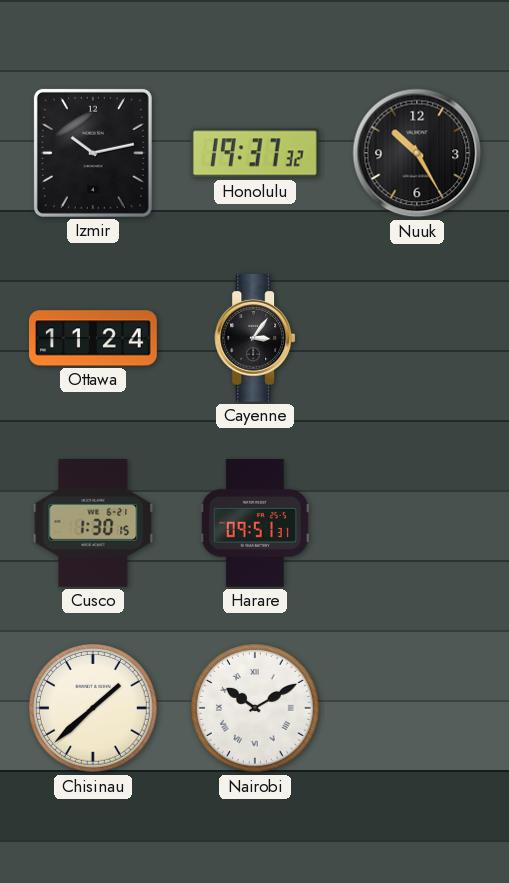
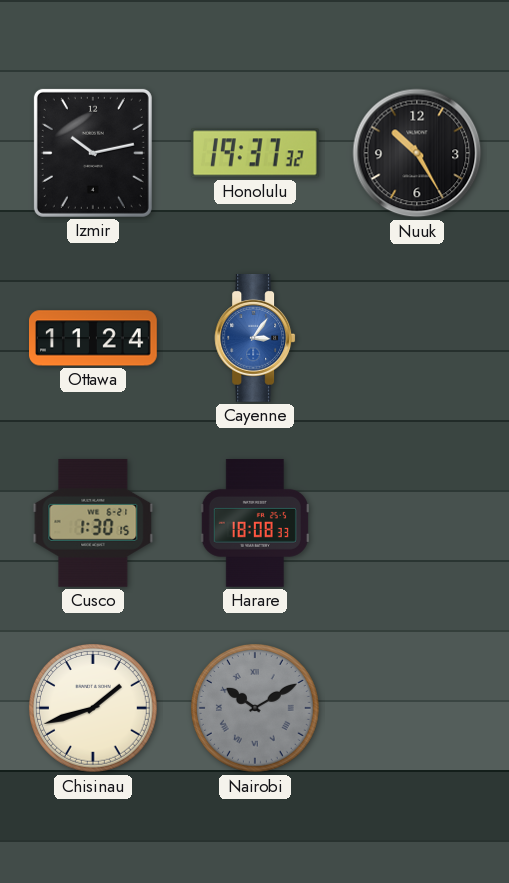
Cayenne dial: black -> blue
Harare: 09:51 -> 18:08
Chisinau: 1:38 -> 1:42
Nairobi dial: white -> grey
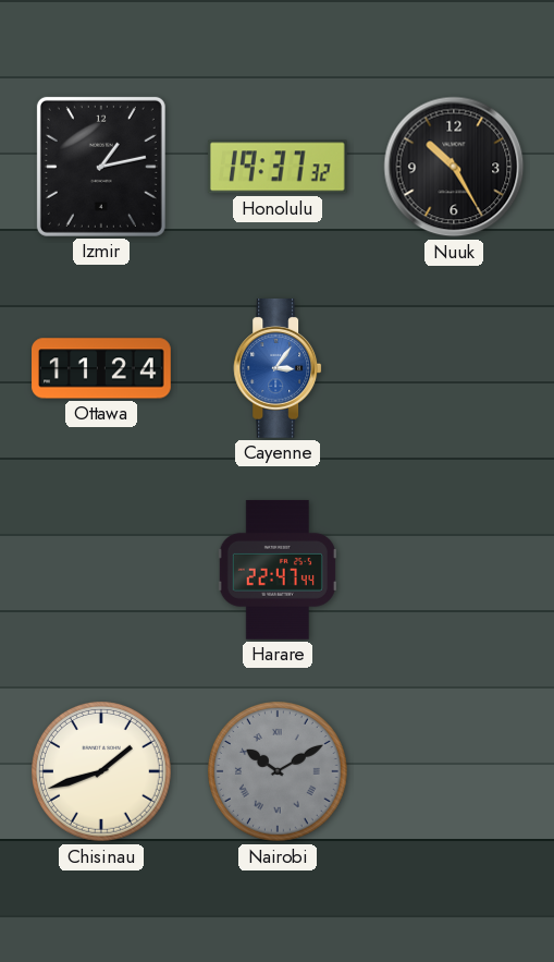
Izmir: 10:13 -> 1:13
Cusco: 1:30 -> none
Harare: 18:08 -> 22:47
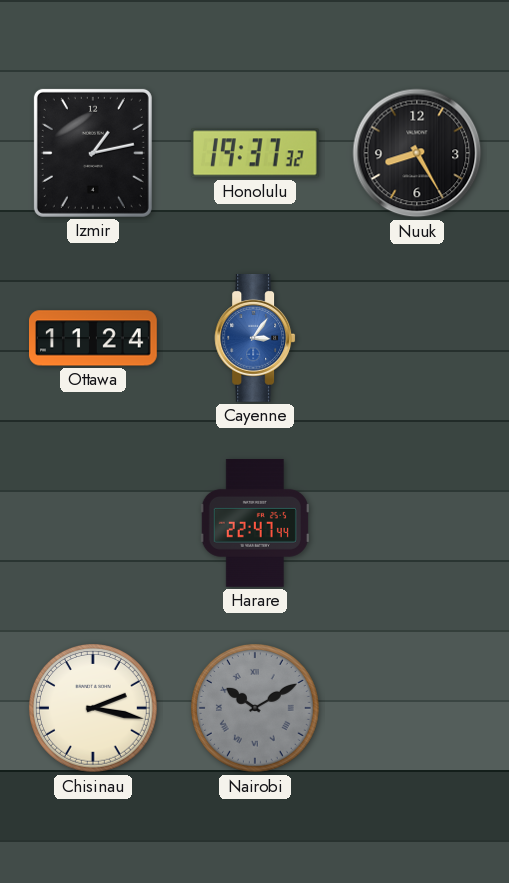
Nuuk: 10:25 -> 8:25
Chisinau: 1:42 -> 2:17
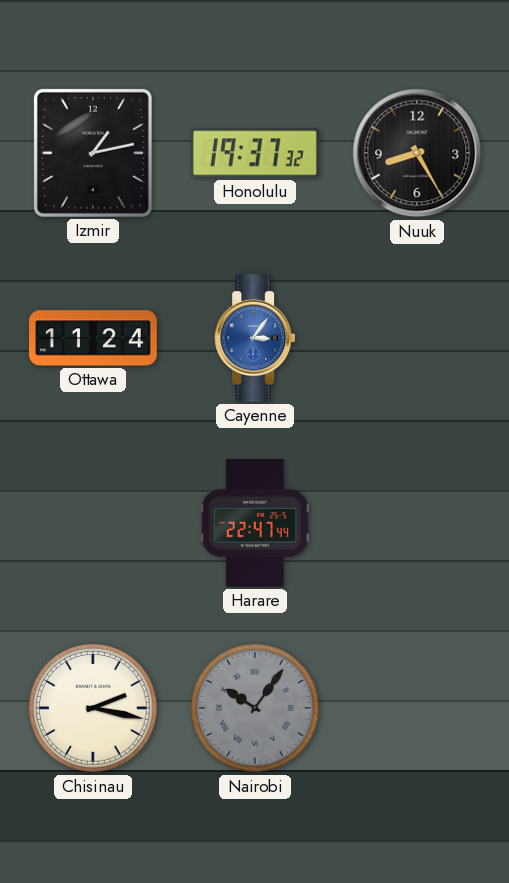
Nairobi: 10:10 -> 10:06
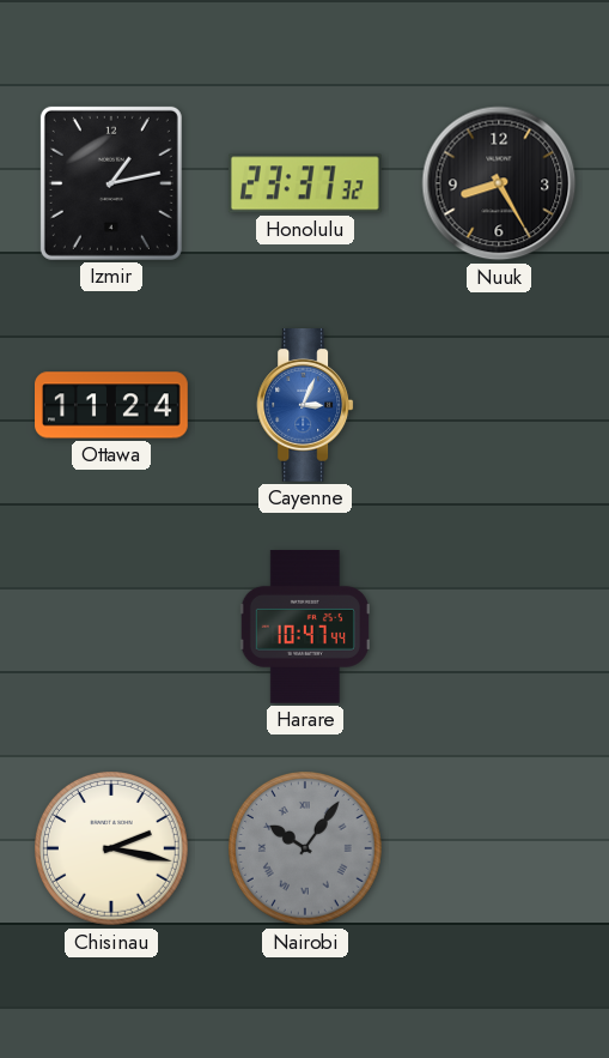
Honolulu: 19:37 -> 23:37
Cayenne: 3:06 -> 3:04
Harare: 22:47 -> 10:47
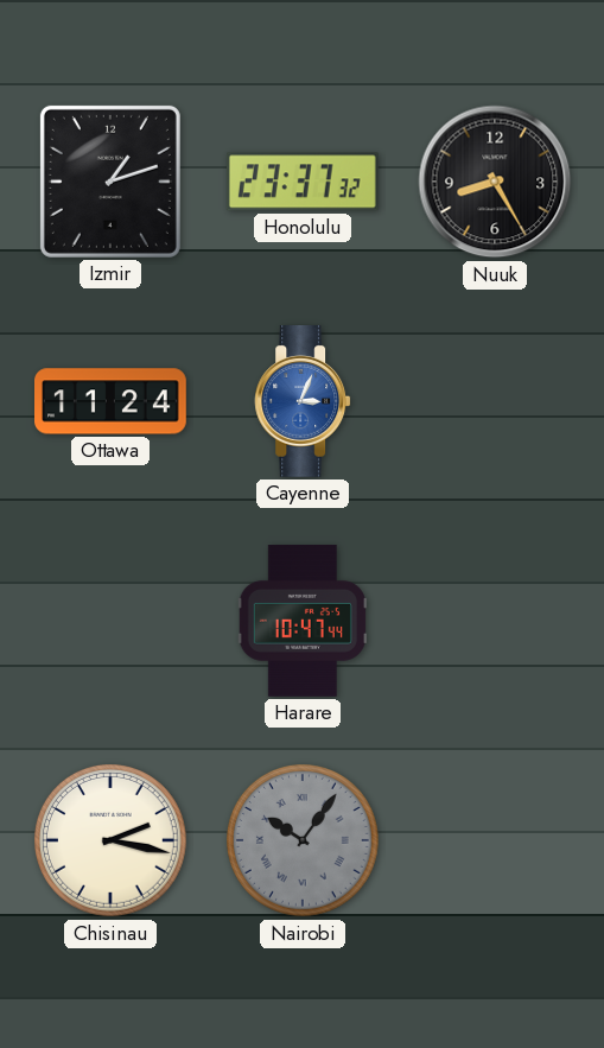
Izmir: 1:13 -> 1:12
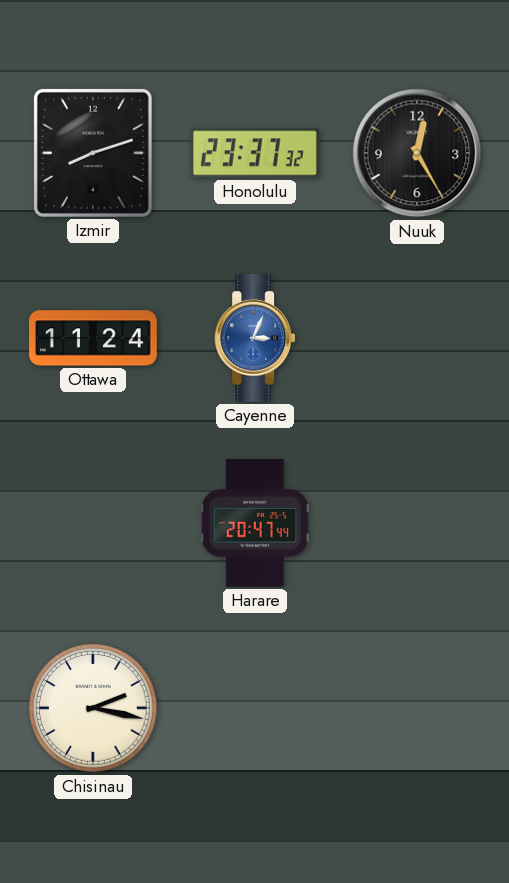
Izmir: 1:12 -> 8:12
Nuuk: 8:25 -> 12:25
Harare: 10:47 -> 20:47
Nairobi: 10:06 -> none
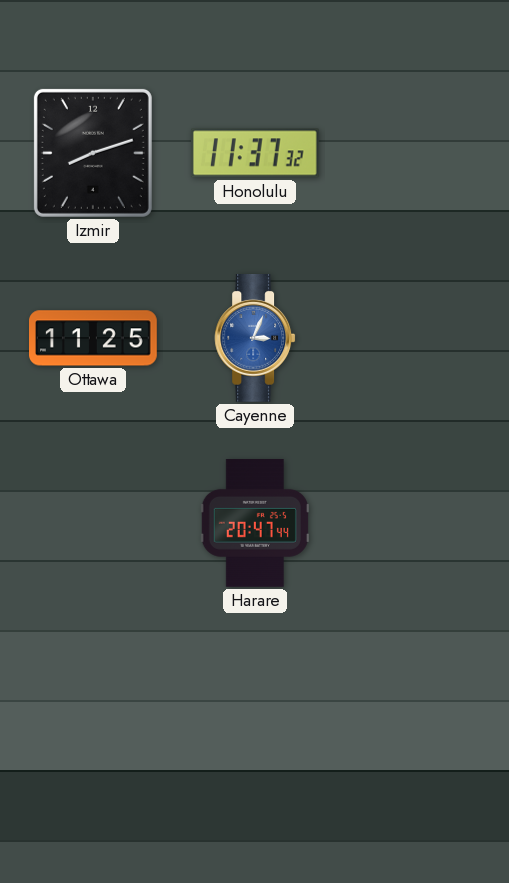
Honolulu: 23:37 -> 11:37
Nuuk: 12:25 -> none
Ottawa: 11:24 -> 11:25
Chisinau: 2:17 -> none
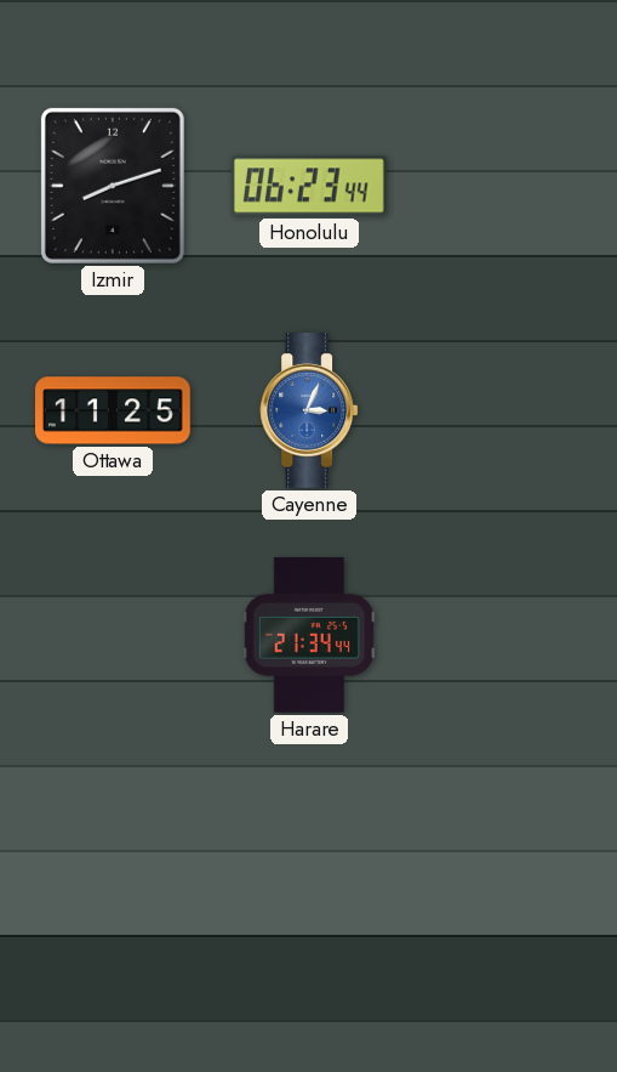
Honolulu: 11:37 -> 06:23
Harare: 20:47 -> 21:34
